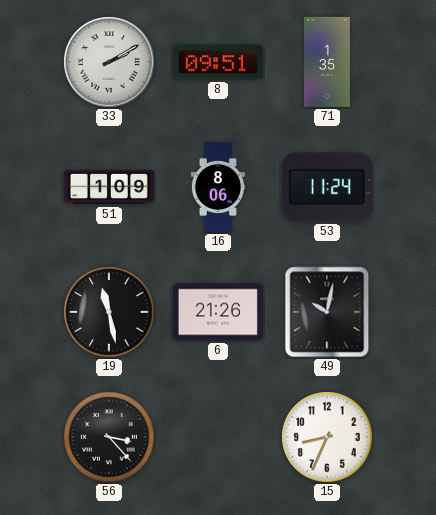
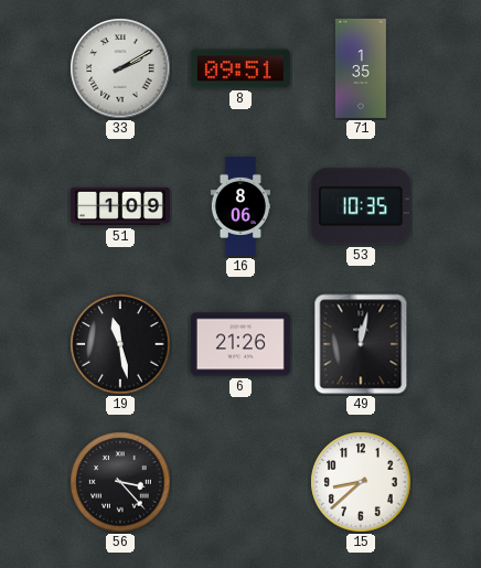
53: 11:24 -> 10:35
49: 10:02 -> 12:02
15: 8:34 -> 8:38
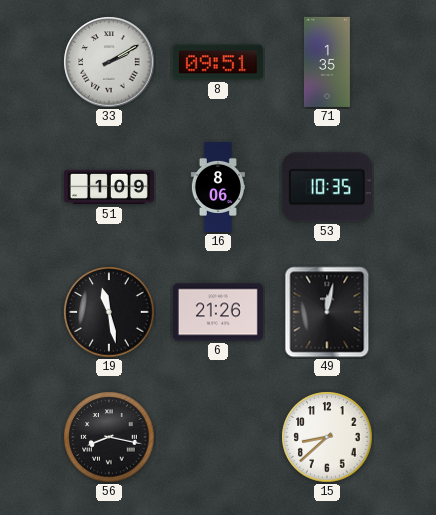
56: 3:23 -> 8:17
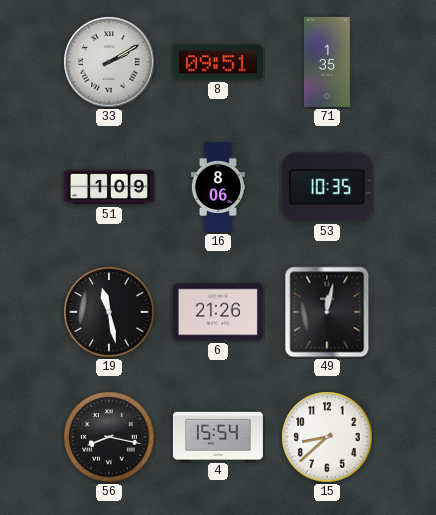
4: none -> 15:54
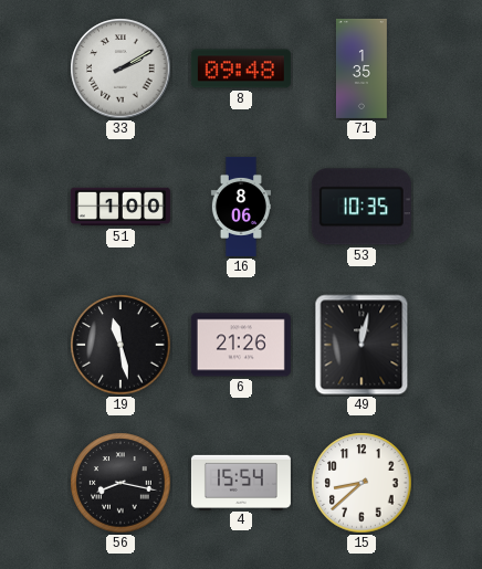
8: 09:51 -> 09:48
51: 1:09 -> 1:00
